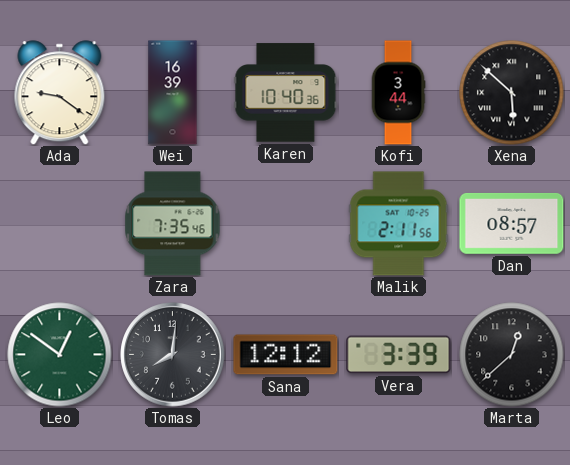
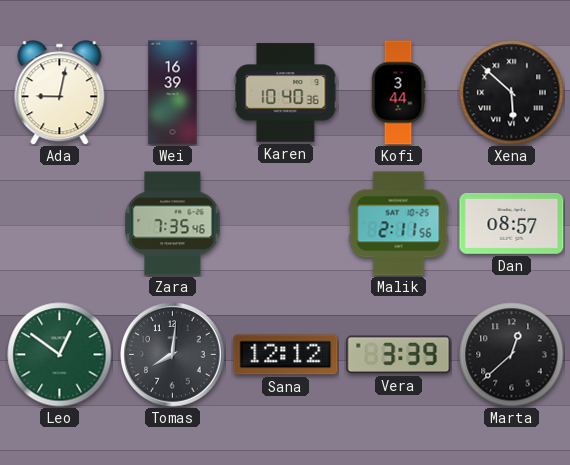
Ada: 9:21 -> 9:02
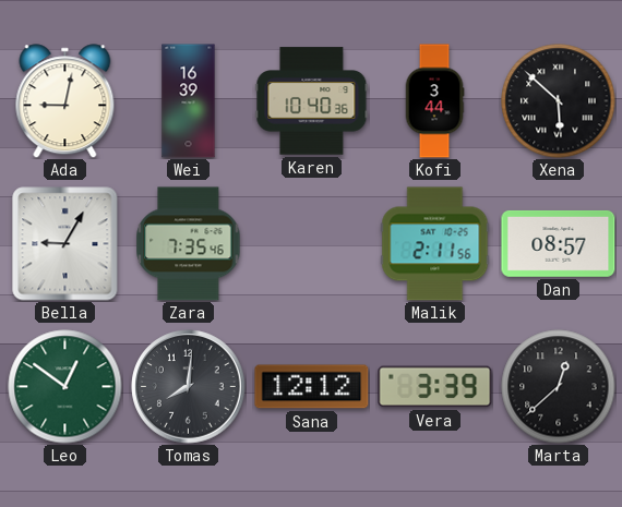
Bella: none -> 9:05
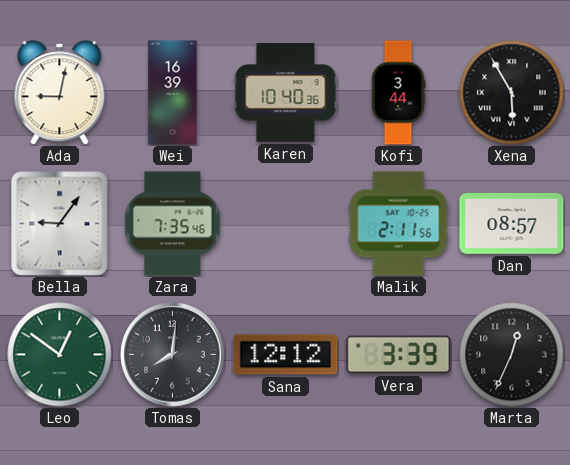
Xena: 5:52 -> 5:55
Bella: 9:05 -> 9:06
Marta: 12:38 -> 12:34
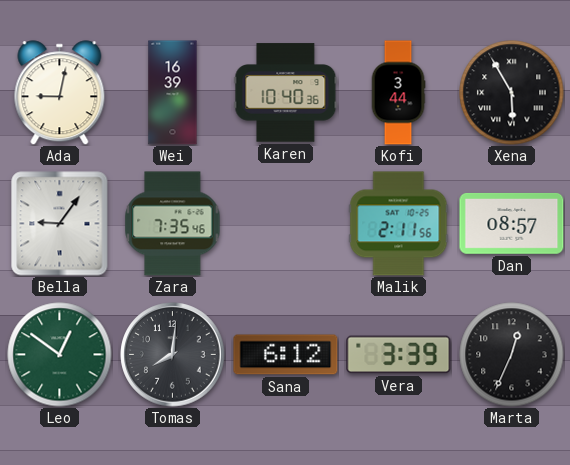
Sana: 12:12 -> 6:12
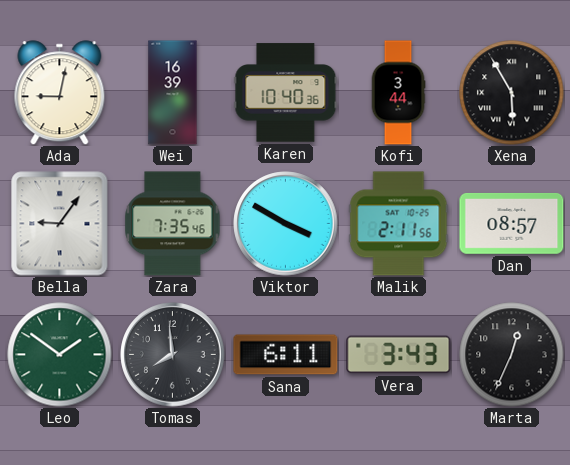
Viktor: none -> 3:50
Leo: 12:51 -> 1:51
Tomas: 8:01 -> 7:59
Sana: 6:12 -> 6:11
Vera: 3:39 -> 3:43
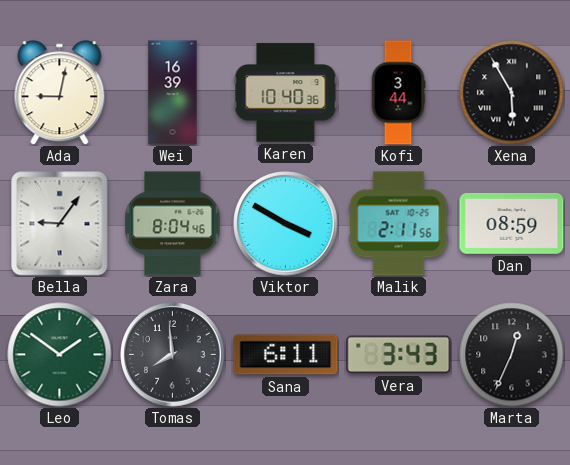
Zara: 7:35 -> 8:04
Dan: 08:57 -> 08:59
